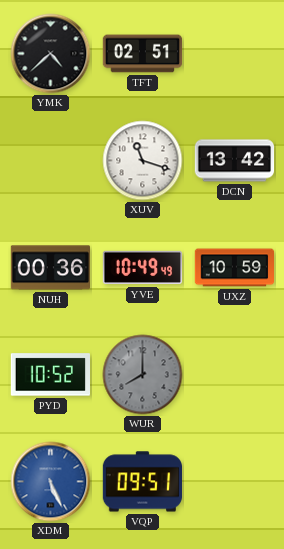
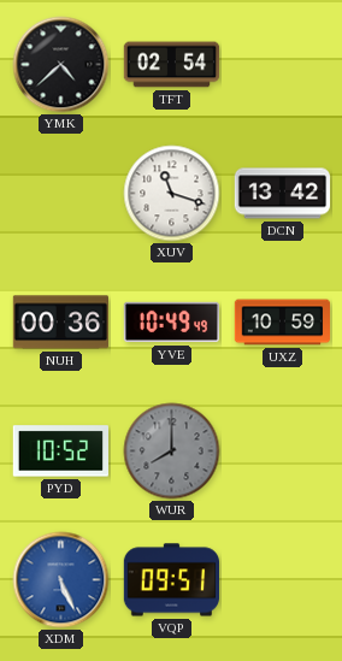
TFT: 02:51 -> 02:54
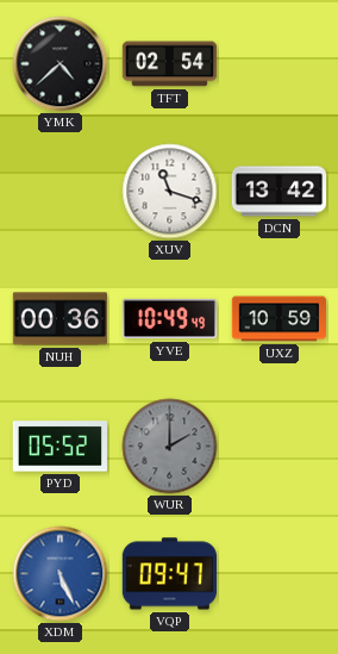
PYD: 10:52 -> 05:52
WUR: 8:00 -> 2:00
VQP: 09:51 -> 09:47
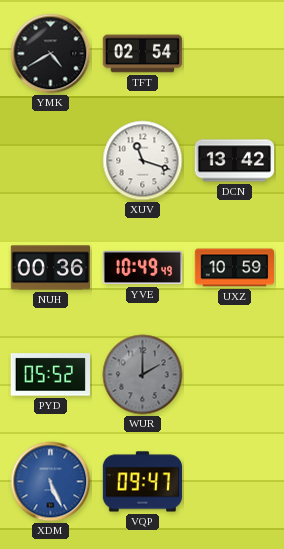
YMK: 4:38 -> 4:40
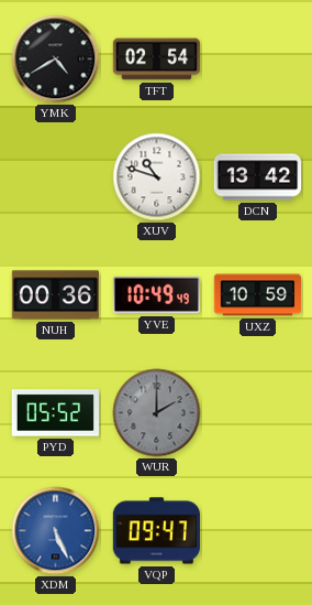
XUV: 11:18 -> 10:48
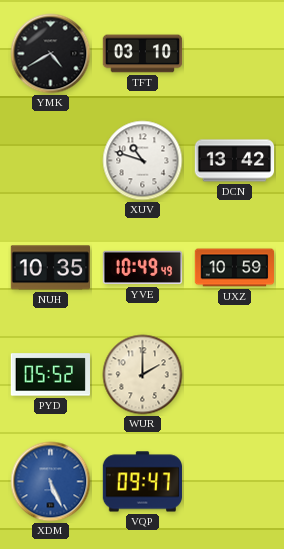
TFT: 02:54 -> 03:10
NUH: 00:36 -> 10:35
WUR dial: grey -> cream
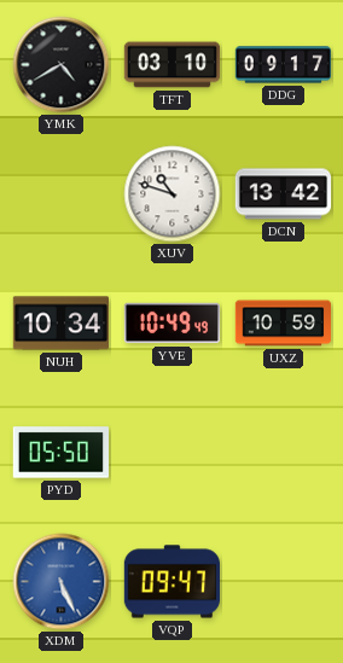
DDG: none -> 09:17
NUH: 10:35 -> 10:34
PYD: 05:52 -> 05:50
WUR: 2:00 -> none
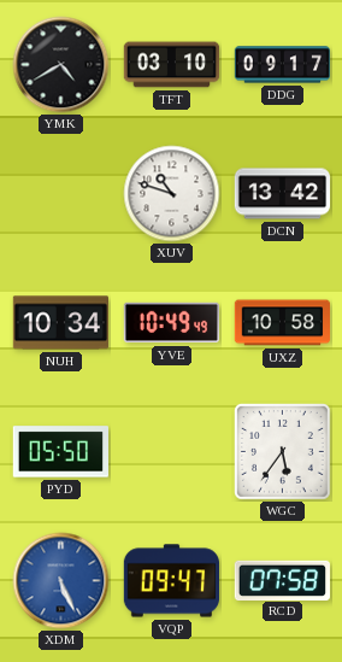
UXZ: 10:59 -> 10:58
WGC: none -> 5:36
RCD: none -> 07:58
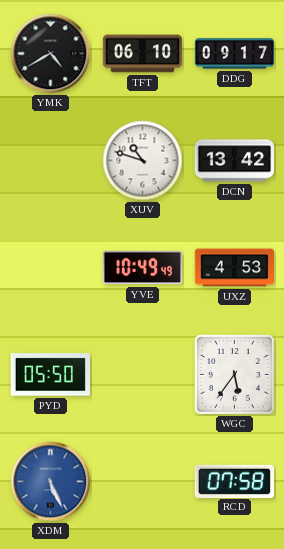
TFT: 03:10 -> 06:10
NUH: 10:34 -> none
UXZ: 10:58 -> 4:53
VQP: 09:47 -> none
